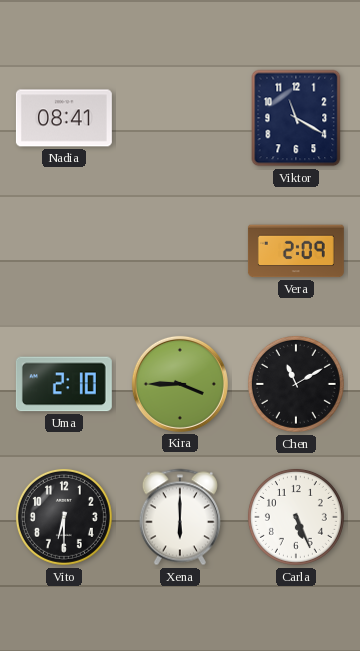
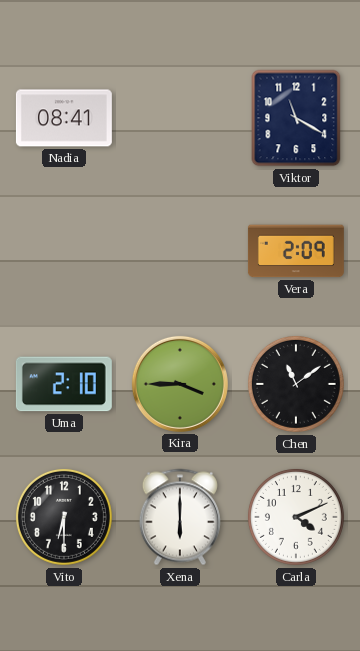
Chen: 11:10 -> 11:09
Carla: 5:26 -> 4:11
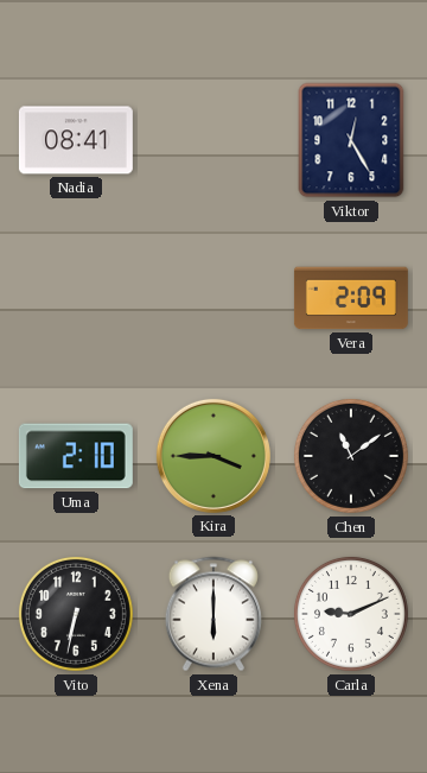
Viktor: 11:20 -> 12:25
Vito: 6:30 -> 6:32
Carla: 4:11 -> 9:11
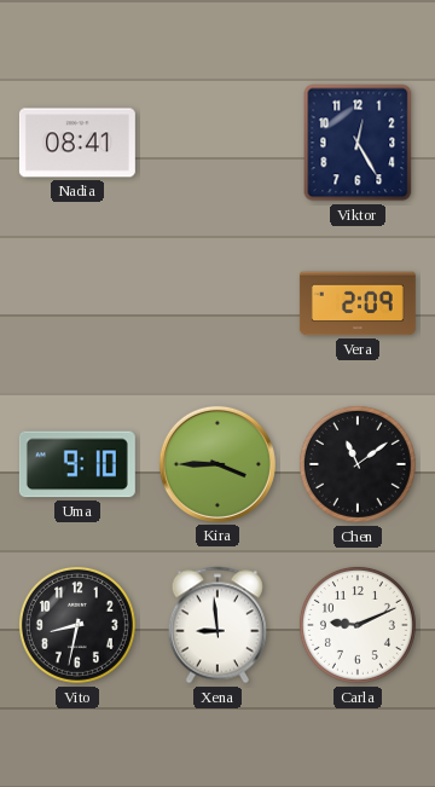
Uma: 2:10 -> 9:10
Vito: 6:32 -> 8:32
Xena: 6:00 -> 8:59
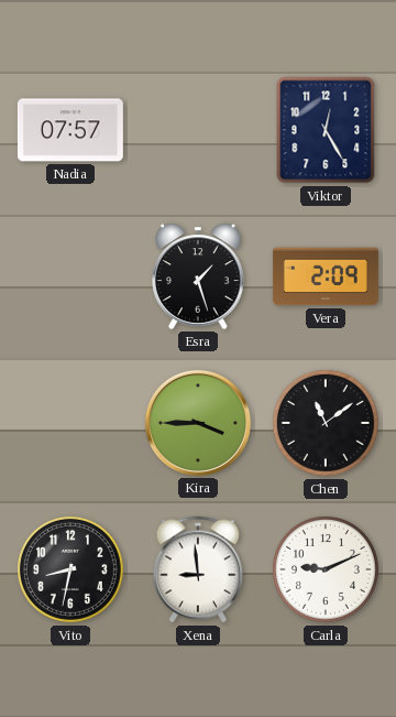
Nadia: 08:41 -> 07:57
Esra: none -> 1:27
Uma: 9:10 -> none
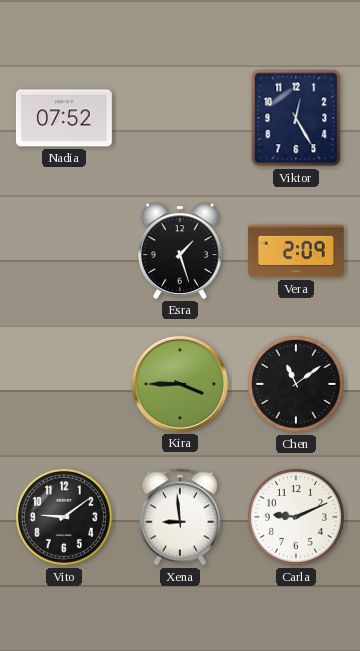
Nadia: 07:57 -> 07:52
Vito: 8:32 -> 9:09
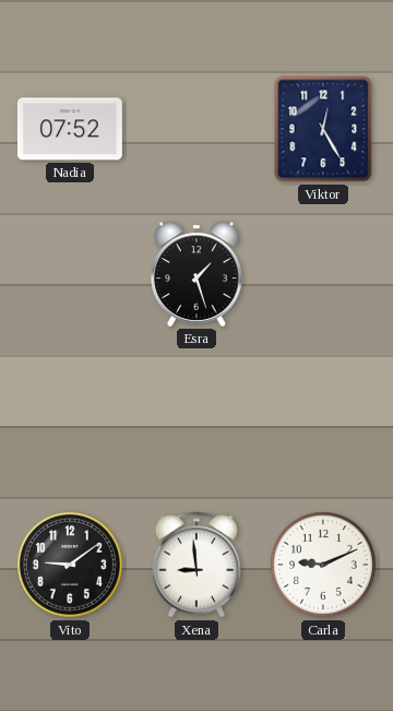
Vera: 2:09 -> none
Kira: 3:45 -> none
Chen: 11:09 -> none
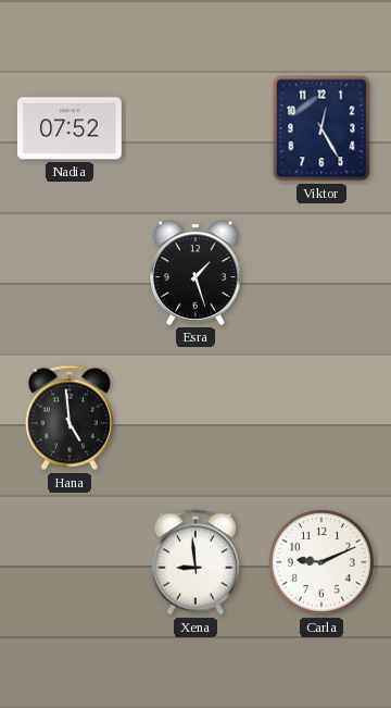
Hana: none -> 4:59
Vito: 9:09 -> none
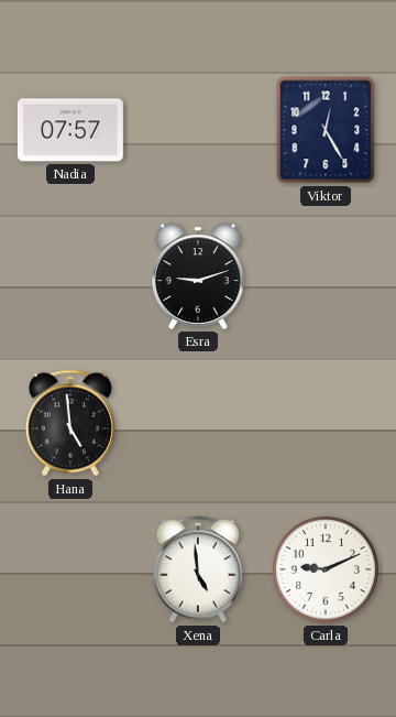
Nadia: 07:52 -> 07:57
Esra: 1:27 -> 9:12
Xena: 8:59 -> 4:59
